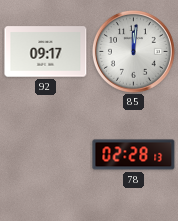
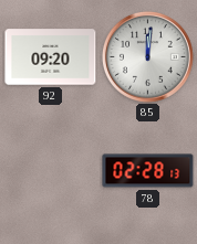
92: 09:17 -> 09:20
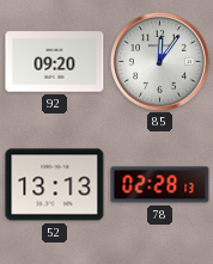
85: 12:01 -> 12:06
52: none -> 13:13
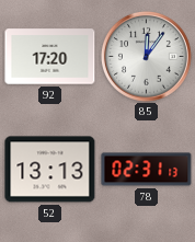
92: 09:20 -> 17:20
78: 02:28 -> 02:31
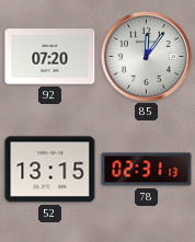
92: 17:20 -> 07:20
52: 13:13 -> 13:15
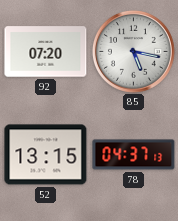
85: 12:06 -> 5:17
78: 02:31 -> 04:37
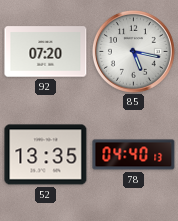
52: 13:15 -> 13:35
78: 04:37 -> 04:40
